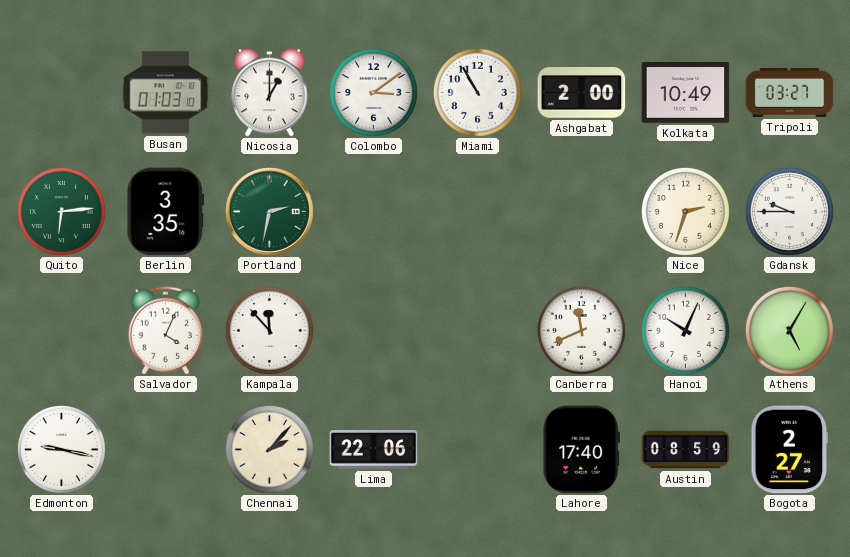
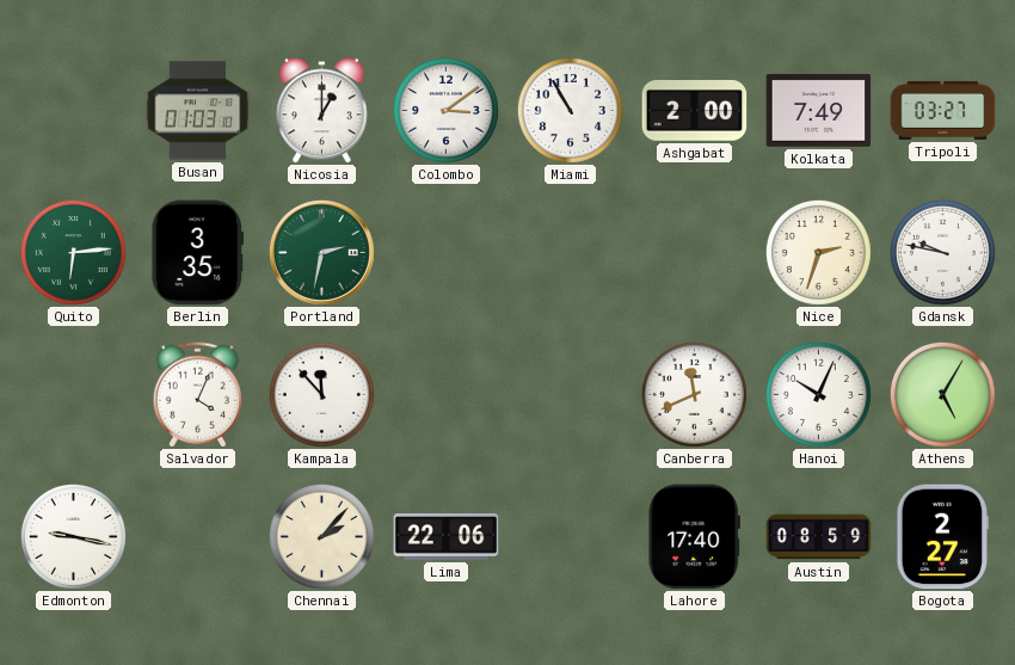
Kolkata: 10:49 -> 7:49
Gdansk: 9:45 -> 9:47
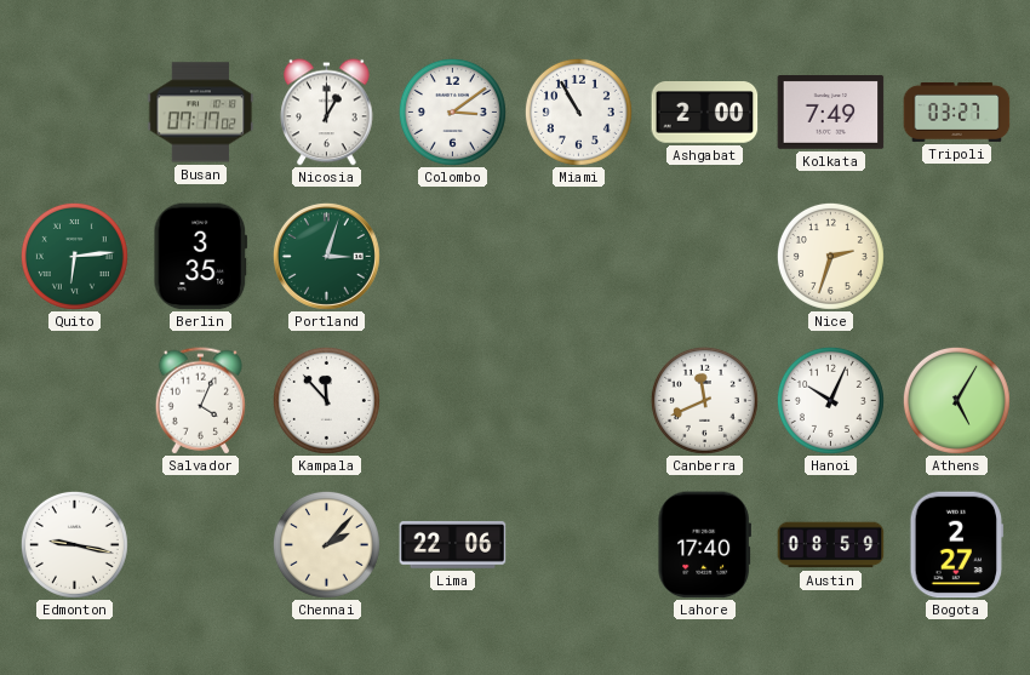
Busan: 01:03 -> 07:17
Portland: 2:32 -> 3:03
Gdansk: 9:47 -> none
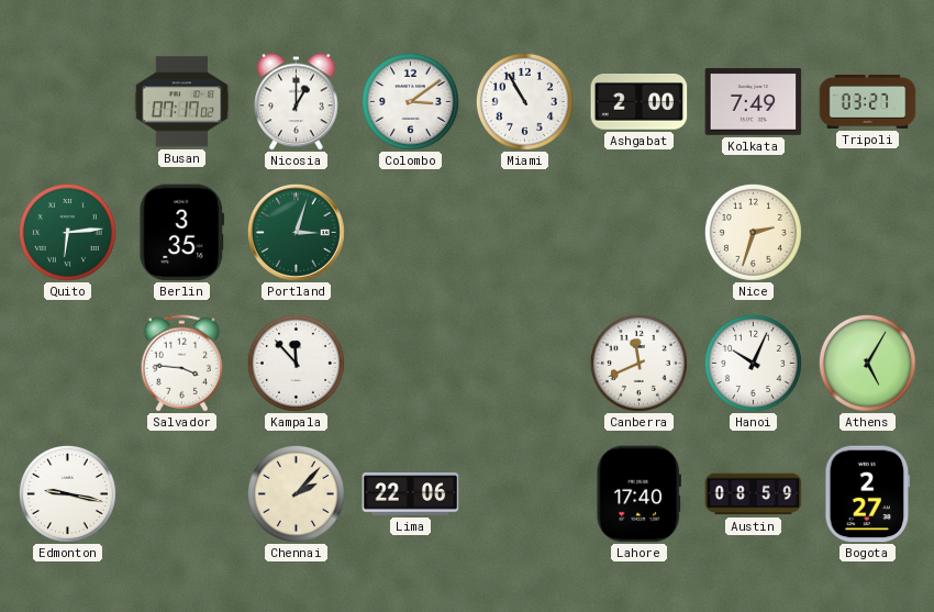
Salvador: 4:04 -> 3:46
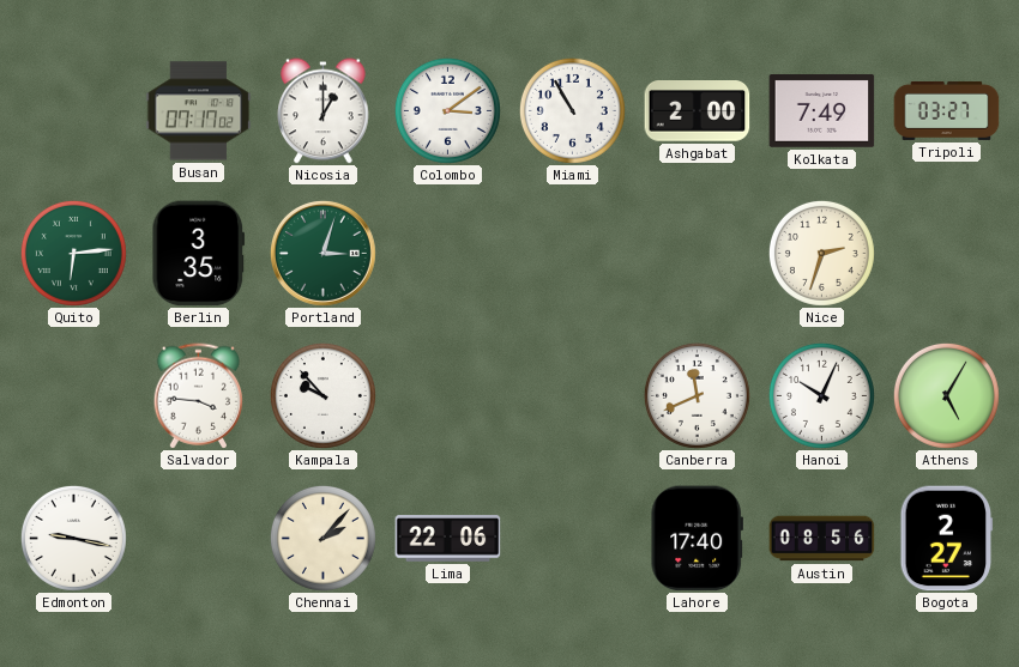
Kampala: 11:53 -> 9:53
Austin: 08:59 -> 08:56
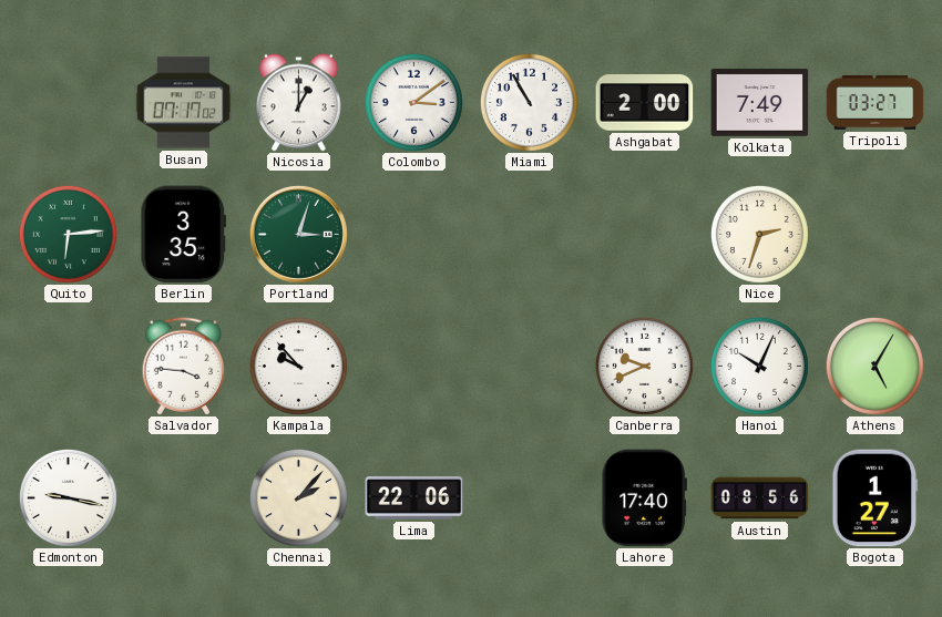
Canberra: 11:41 -> 9:41
Bogota: 2:27 -> 1:27
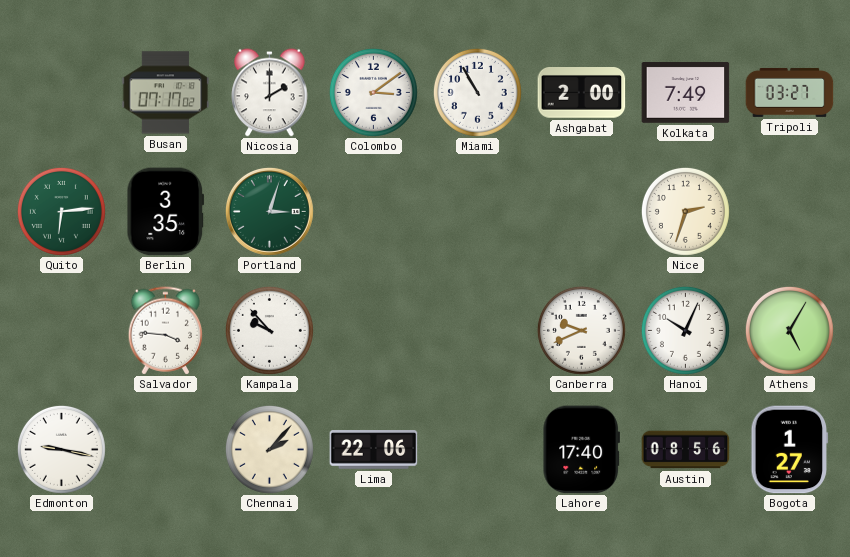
Nicosia: 1:00 -> 2:00
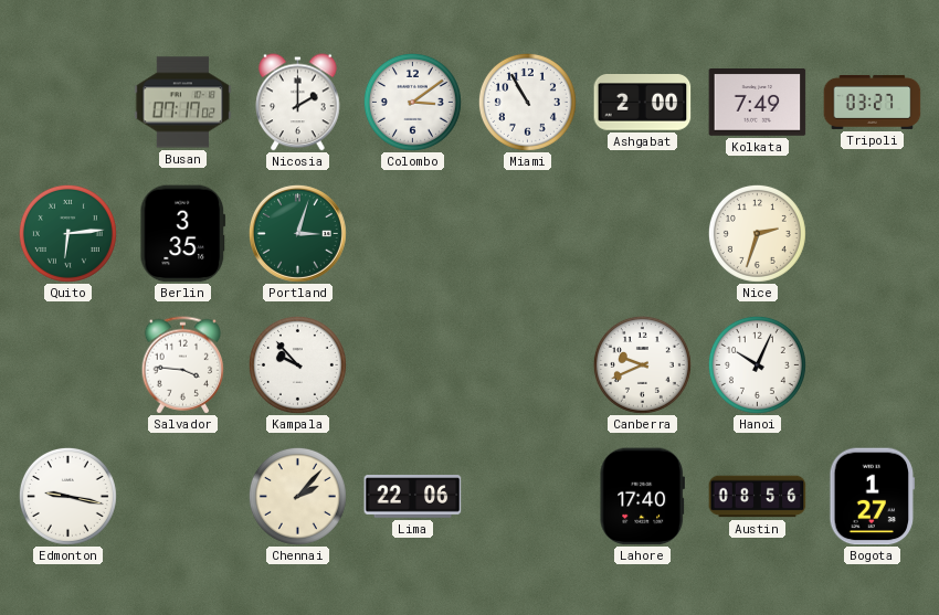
Athens: 5:05 -> none
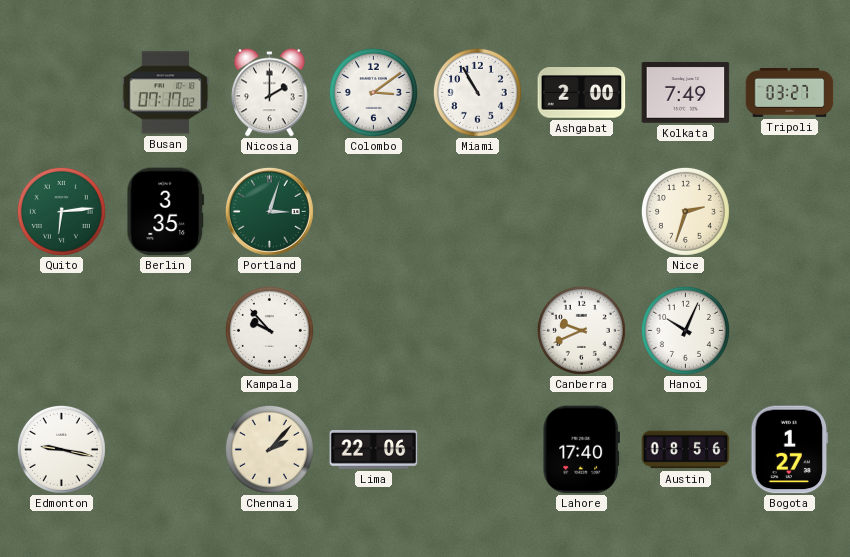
Salvador: 3:46 -> none
